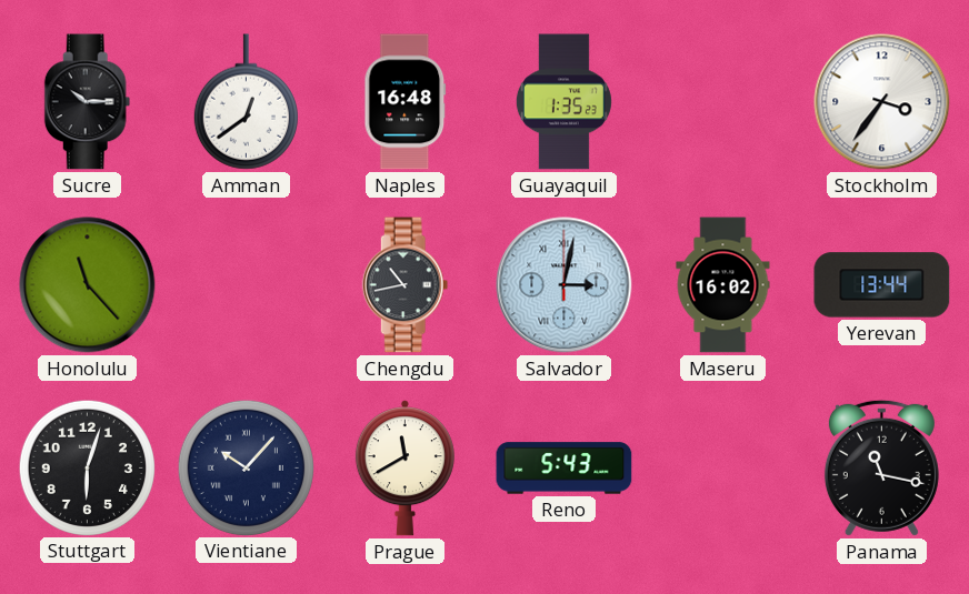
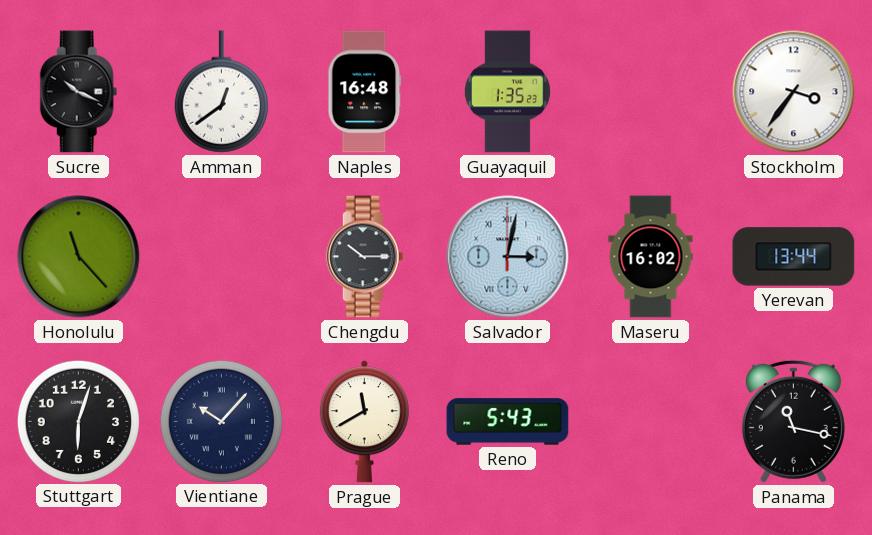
Sucre: 10:15 -> 10:19
Chengdu: 10:43 -> 10:15
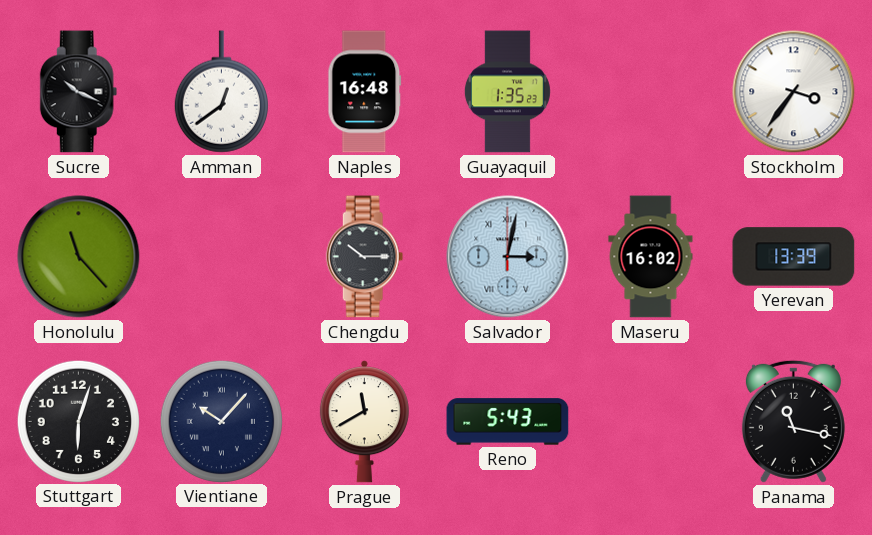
Yerevan: 13:44 -> 13:39
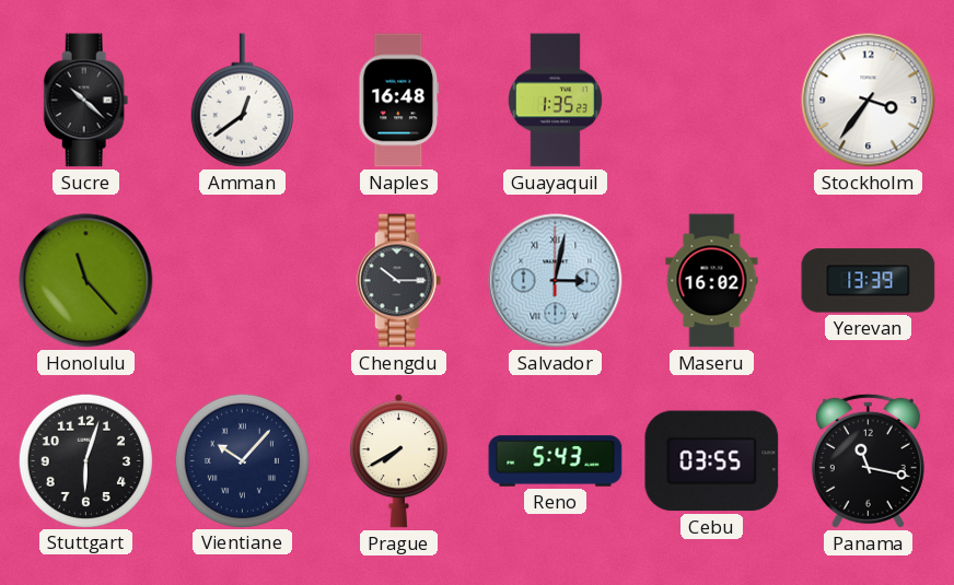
Sucre: 10:19 -> 10:22
Prague: 11:40 -> 7:40
Cebu: none -> 03:55
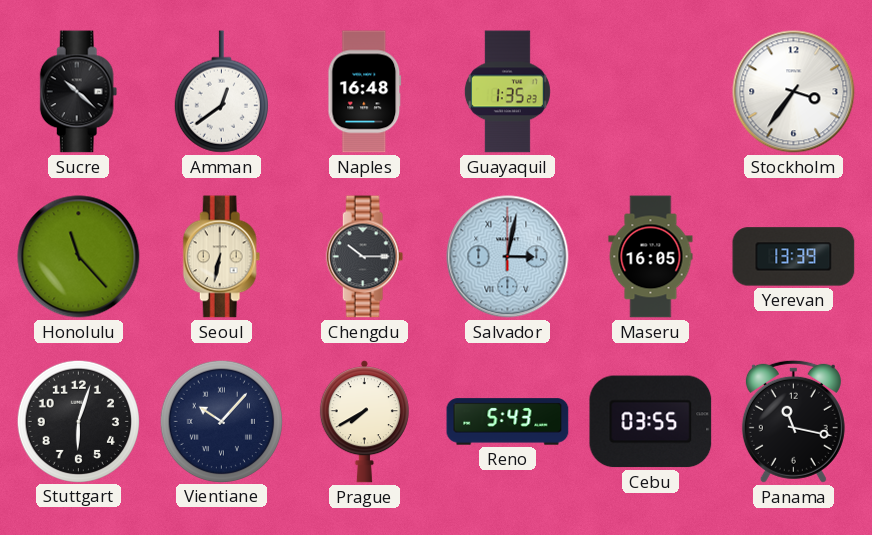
Seoul: none -> 6:32
Maseru: 16:02 -> 16:05
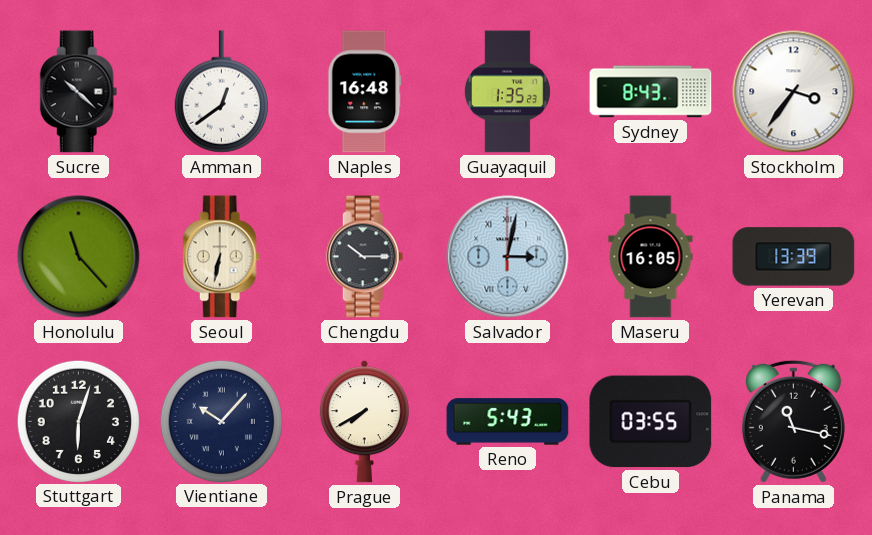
Sydney: none -> 8:43
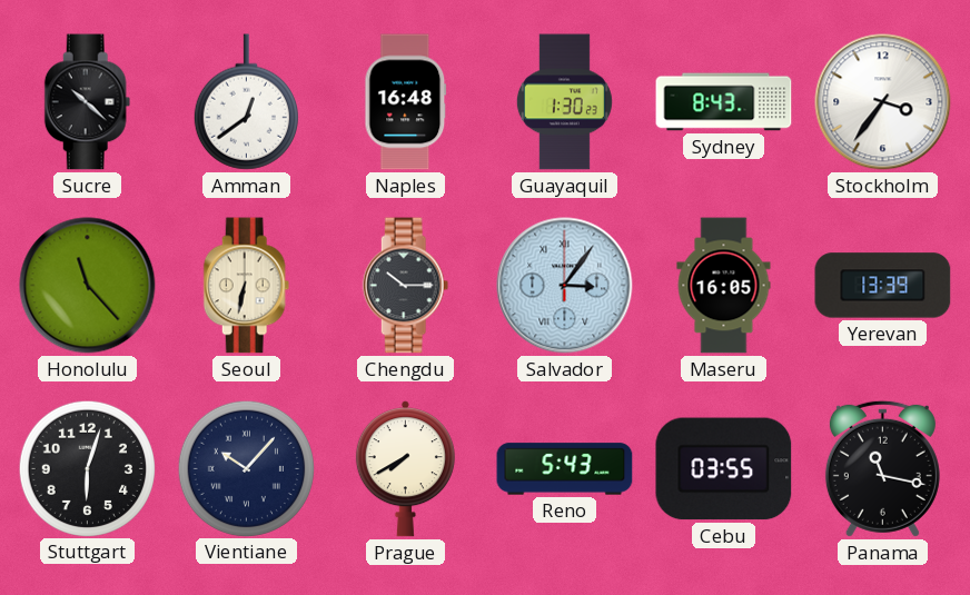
Guayaquil: 1:35 -> 1:30
Salvador: 3:02 -> 3:06
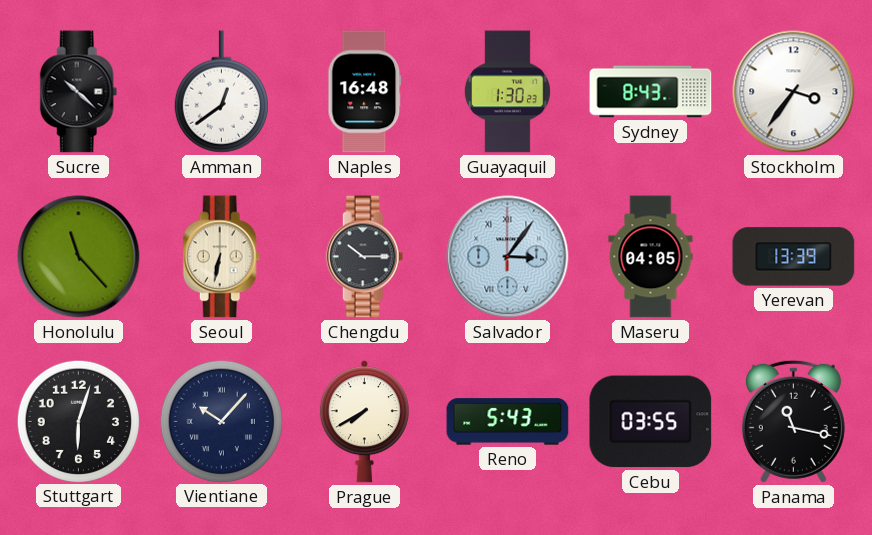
Maseru: 16:05 -> 04:05
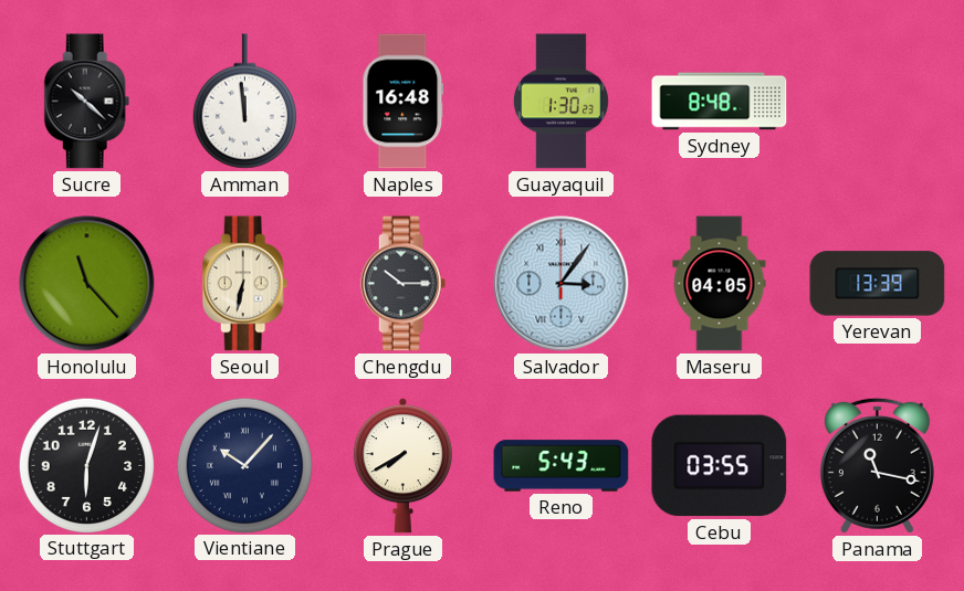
Amman: 12:39 -> 11:59
Sydney: 8:43 -> 8:48
Stockholm: 3:36 -> none
